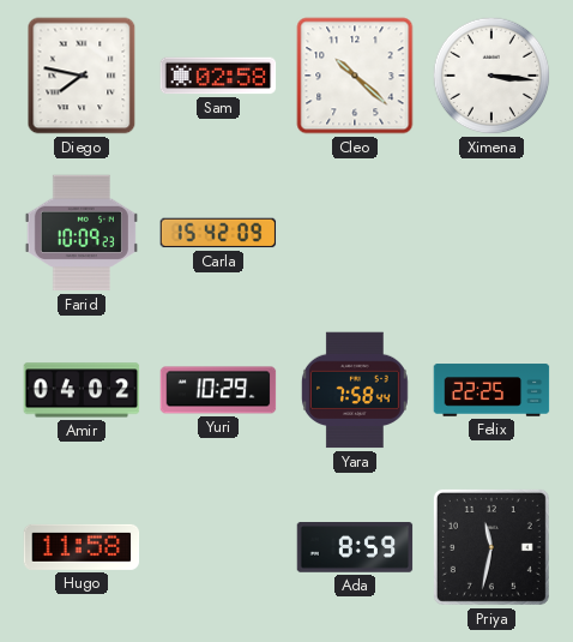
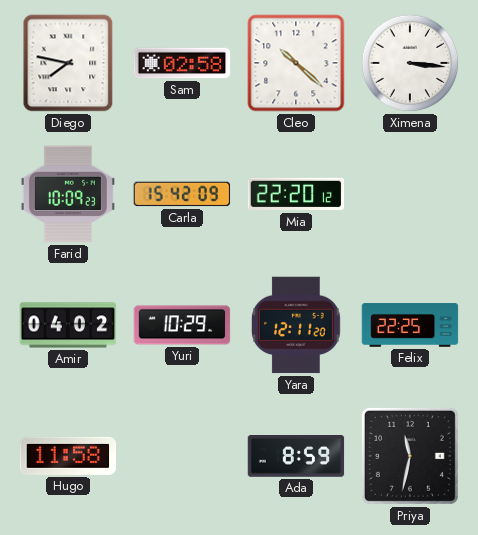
Mia: none -> 22:20
Yara: 7:58 -> 12:11
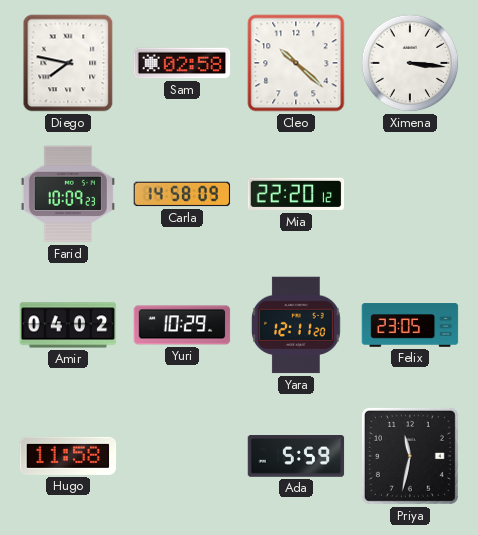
Carla: 15:42 -> 14:58
Felix: 22:25 -> 23:05
Ada: 8:59 -> 5:59
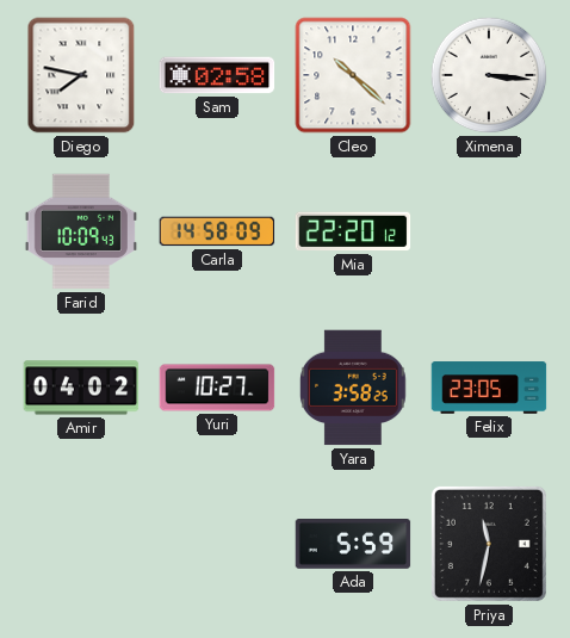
Farid: 10:09:23 -> 10:09:43
Yuri: 10:29 -> 10:27
Yara: 12:11 -> 3:58
Hugo: 11:58 -> none
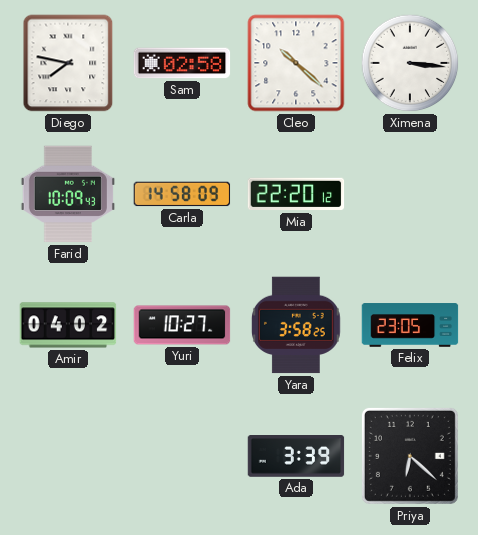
Ada: 5:59 -> 3:39
Priya: 11:32 -> 6:22
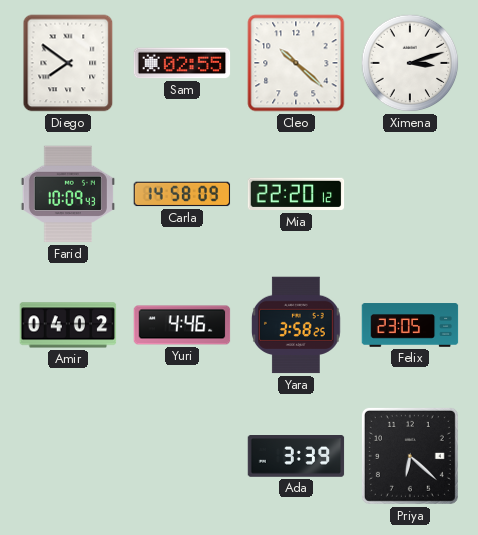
Diego: 7:47 -> 7:51
Sam: 02:58 -> 02:55
Ximena: 3:16 -> 3:12
Yuri: 10:27 -> 4:46
